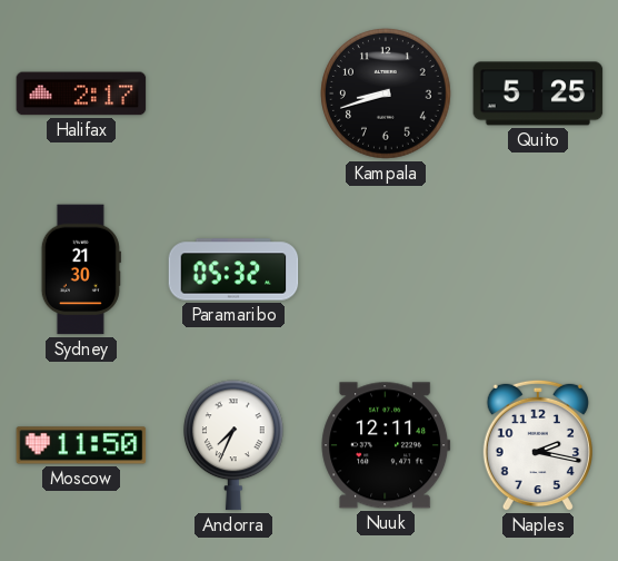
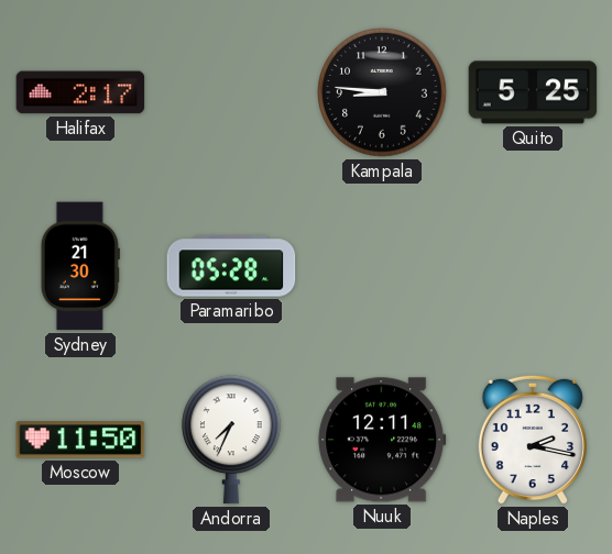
Kampala: 8:42 -> 8:46
Paramaribo: 05:32 -> 05:28
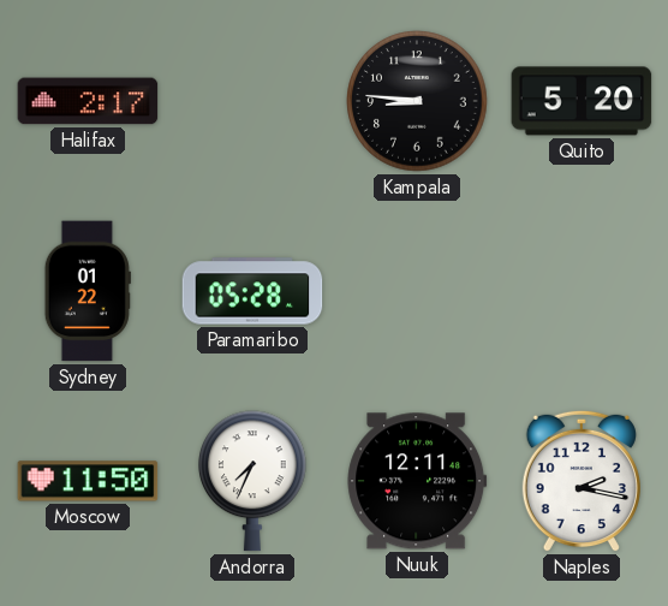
Quito: 5:25 -> 5:20
Sydney: 21:30 -> 01:22
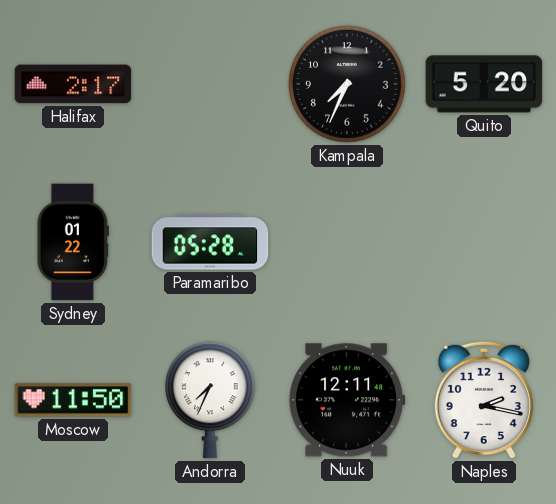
Kampala: 8:46 -> 7:34
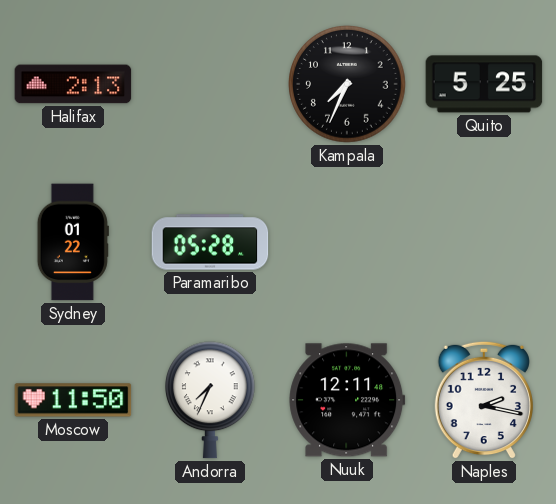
Halifax: 2:17 -> 2:13
Quito: 5:20 -> 5:25
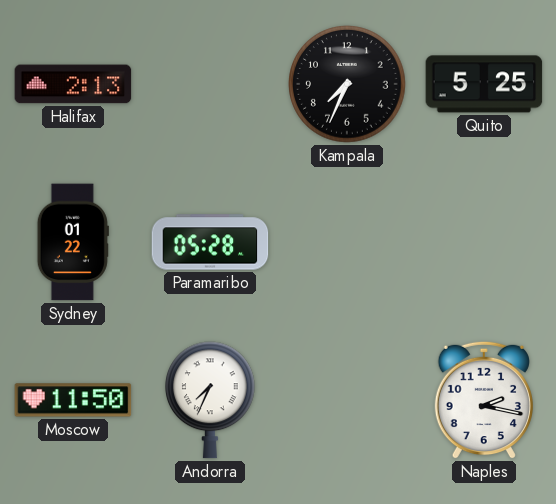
Nuuk: 12:11 -> none
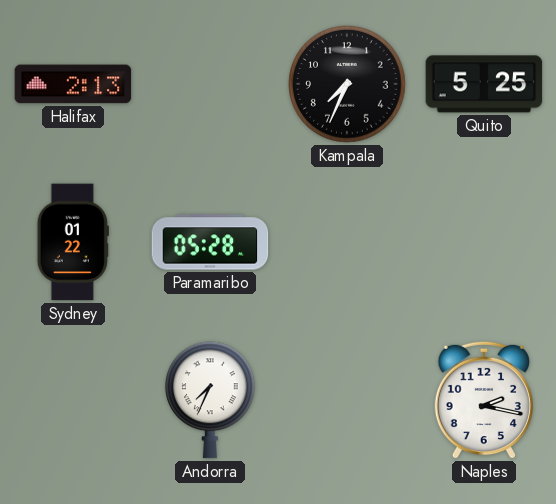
Moscow: 11:50 -> none
